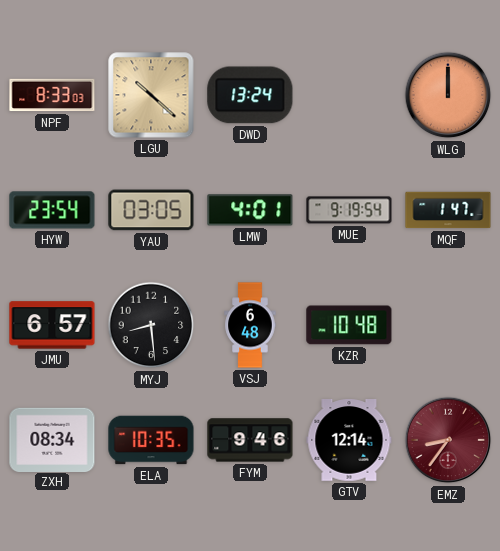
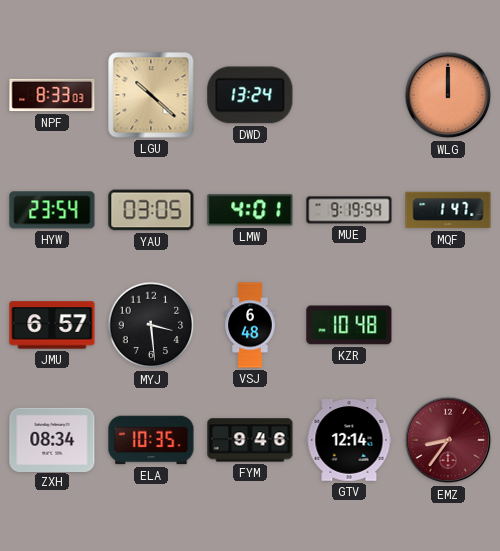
MYJ: 8:29 -> 3:29
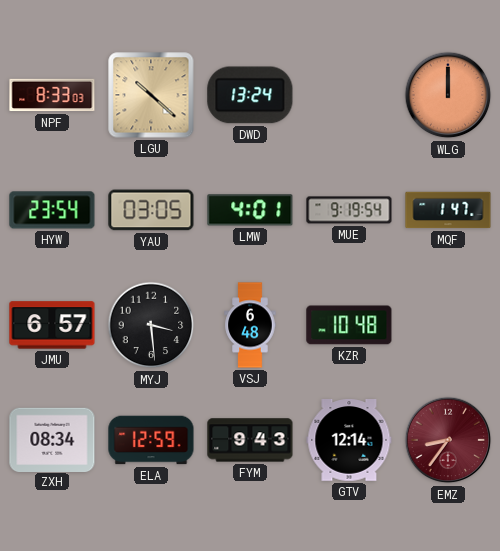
ELA: 10:35 -> 12:59
FYM: 9:46 -> 9:43
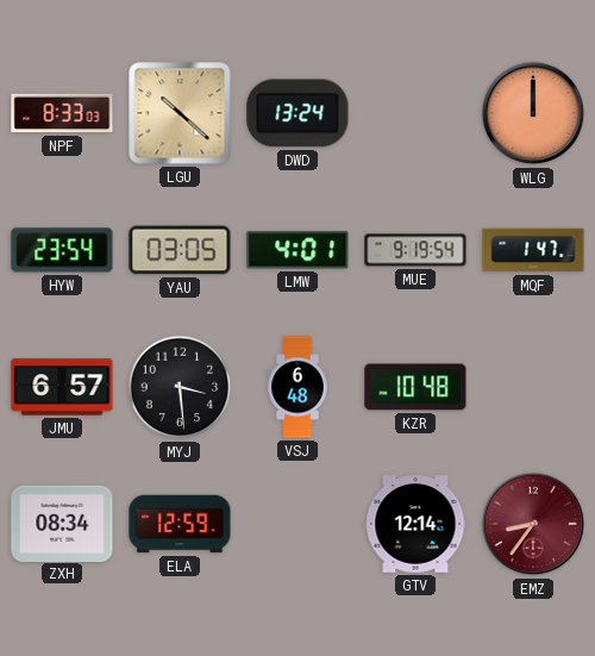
FYM: 9:43 -> none
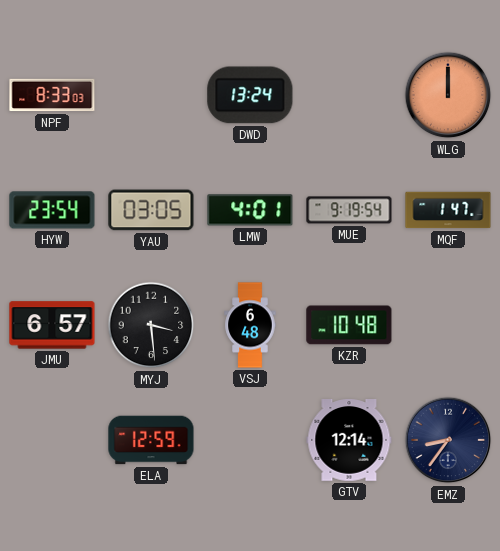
LGU: 10:22 -> none
ZXH: 08:34 -> none
EMZ dial: burgundy -> navy
